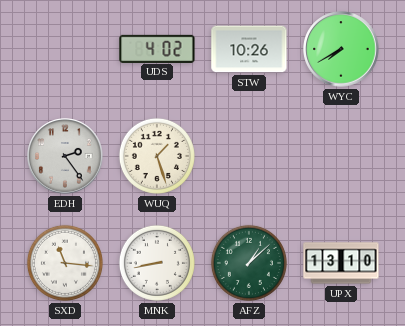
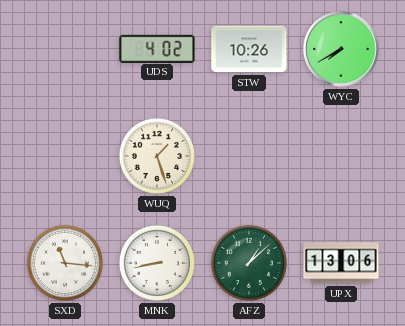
EDH: 2:24 -> none
UPX: 13:10 -> 13:06
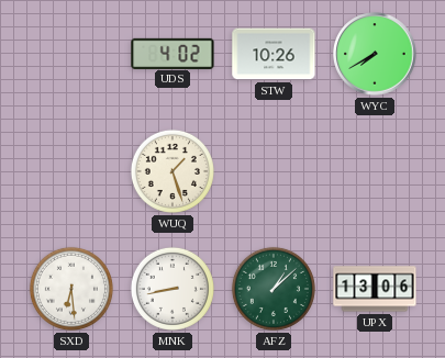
SXD: 11:16 -> 6:29
